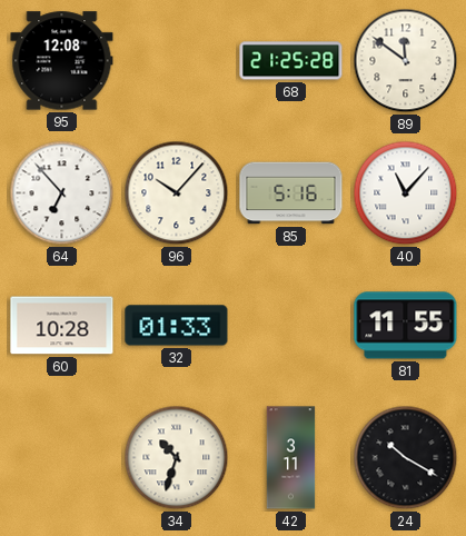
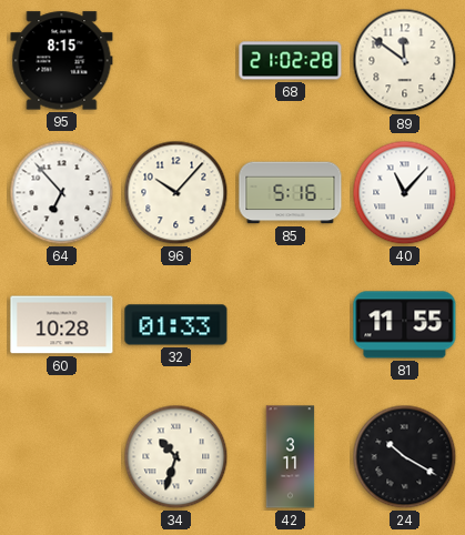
95: 12:08 -> 8:15
68: 21:25 -> 21:02
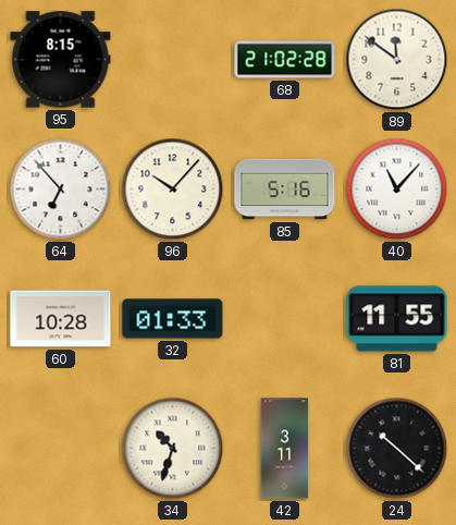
24: 10:20 -> 10:22
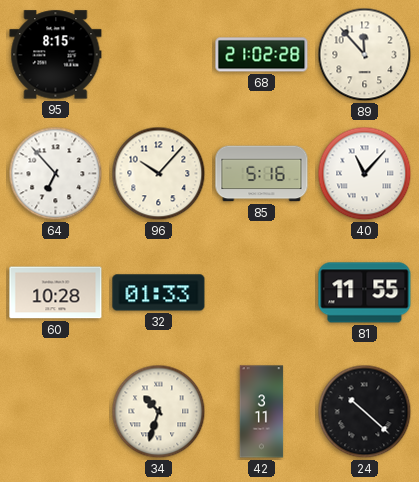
89: 11:51 -> 11:53
